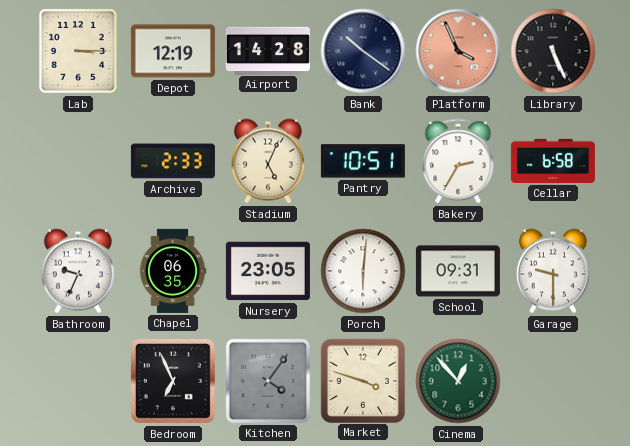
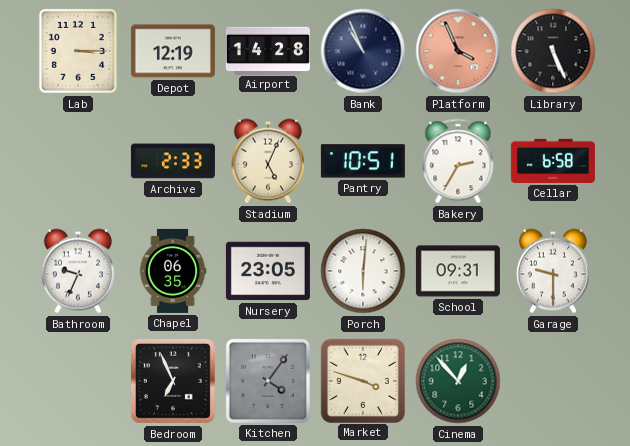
Bank: 10:21 -> 10:56
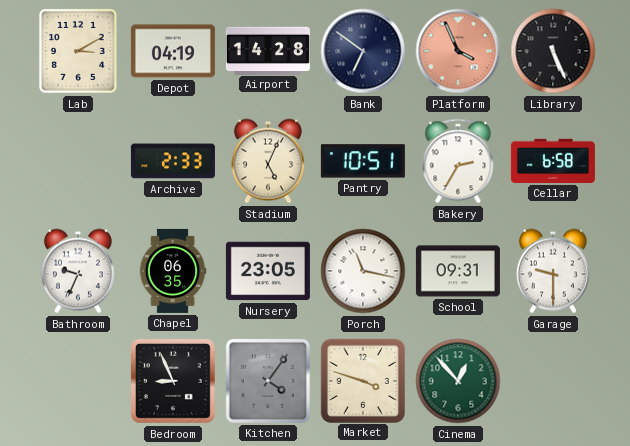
Lab: 3:15 -> 3:10
Depot: 12:19 -> 04:19
Bank: 10:56 -> 6:51
Porch: 6:01 -> 11:17
Bedroom: 6:56 -> 8:56
